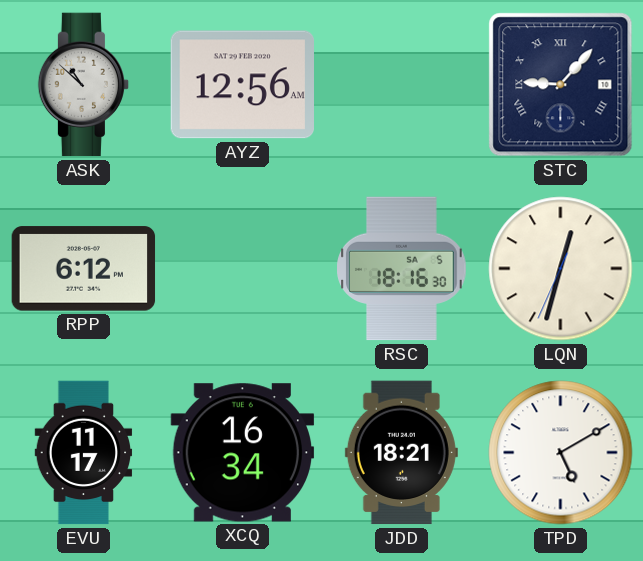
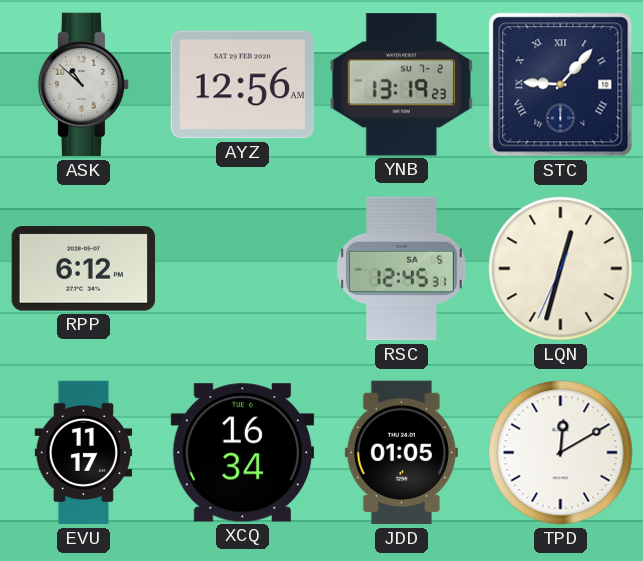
YNB: none -> 13:19
RSC: 18:16 -> 12:45
JDD: 18:21 -> 01:05
TPD: 5:10 -> 12:10
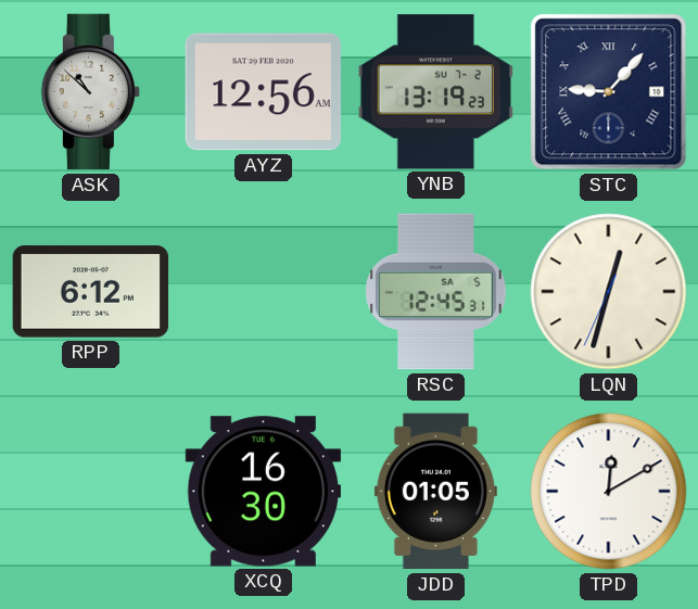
EVU: 11:17 -> none
XCQ: 16:34 -> 16:30
